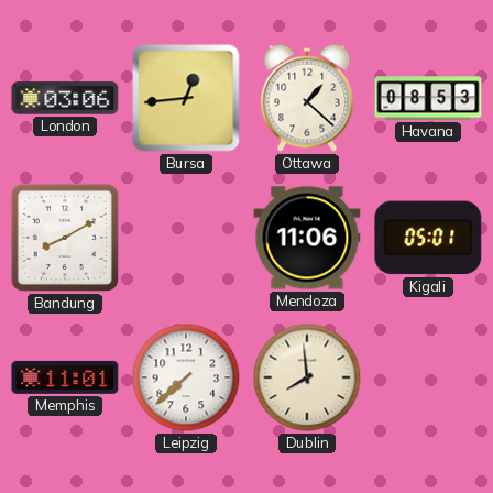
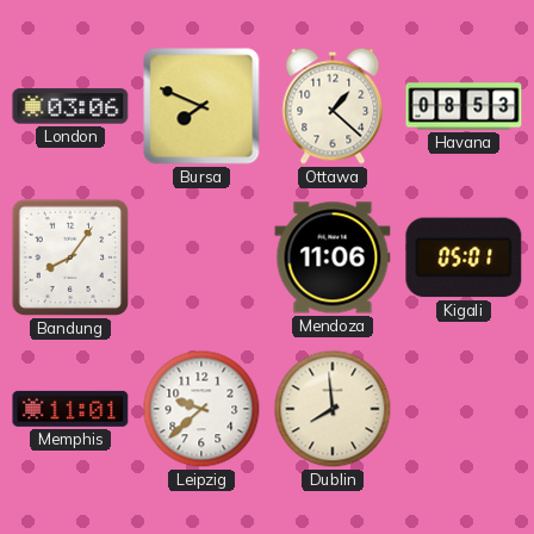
Bursa: 12:44 -> 7:49
Bandung: 8:10 -> 8:06
Leipzig: 7:38 -> 9:38
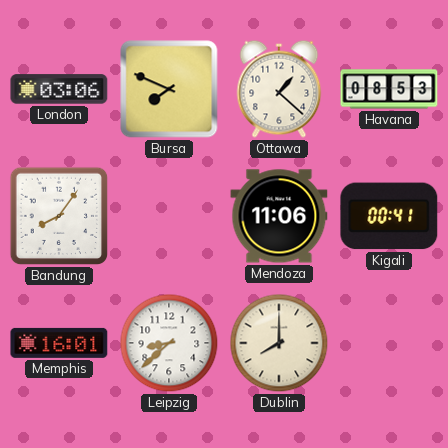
Kigali: 05:01 -> 00:41
Memphis: 11:01 -> 16:01
Leipzig: 9:38 -> 8:38
Dublin: 7:59 -> 8:00
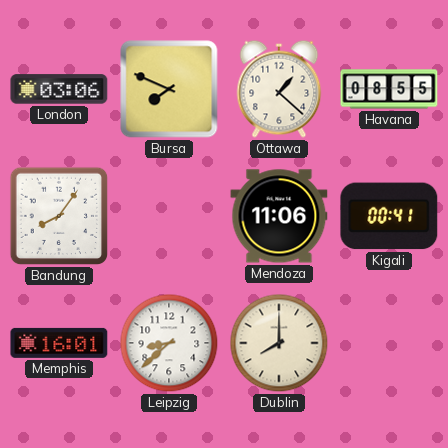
Havana: 08:53 -> 08:55
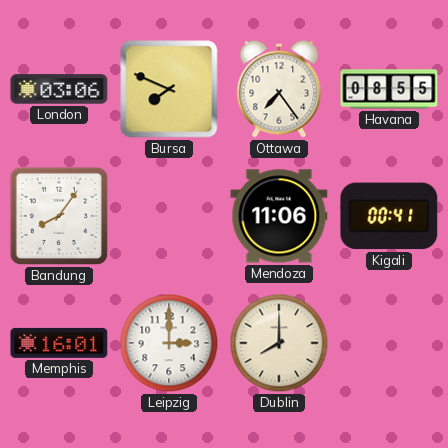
Ottawa: 1:22 -> 7:24
Leipzig: 8:38 -> 3:00
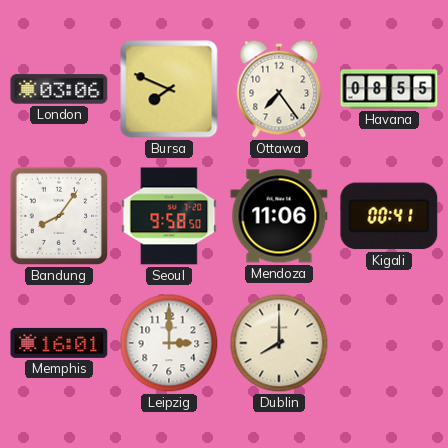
Seoul: none -> 9:58
